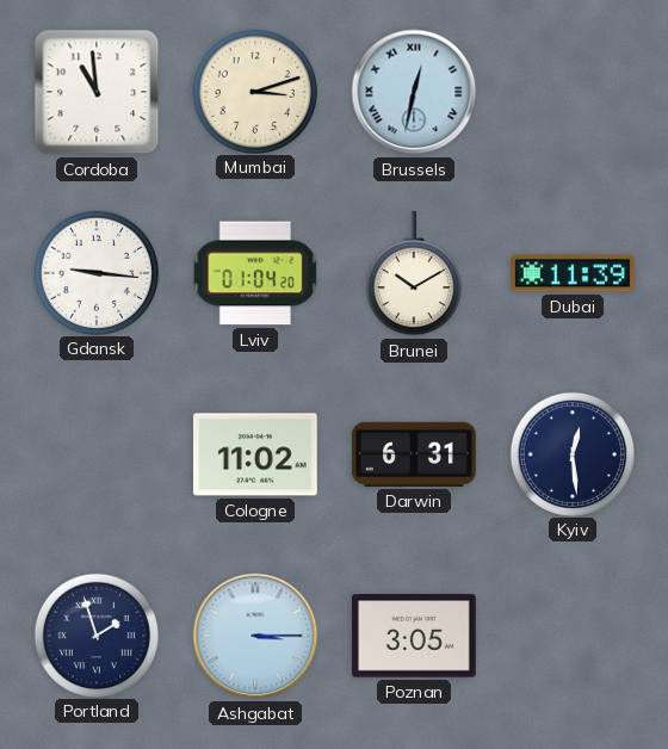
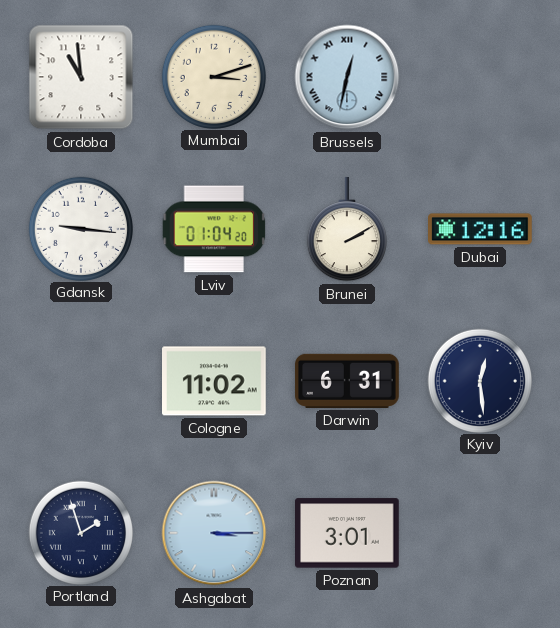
Brunei: 10:10 -> 2:10
Dubai: 11:39 -> 12:16
Poznan: 3:05 -> 3:01
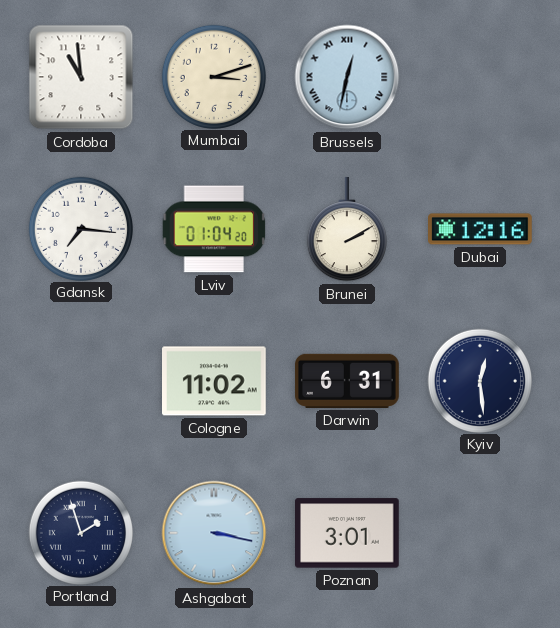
Gdansk: 9:16 -> 7:16
Ashgabat: 3:15 -> 3:17
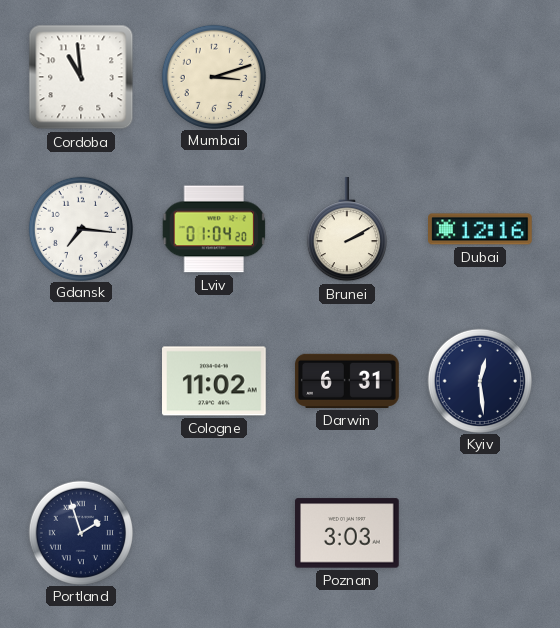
Brussels: 12:32 -> none
Ashgabat: 3:17 -> none
Poznan: 3:01 -> 3:03
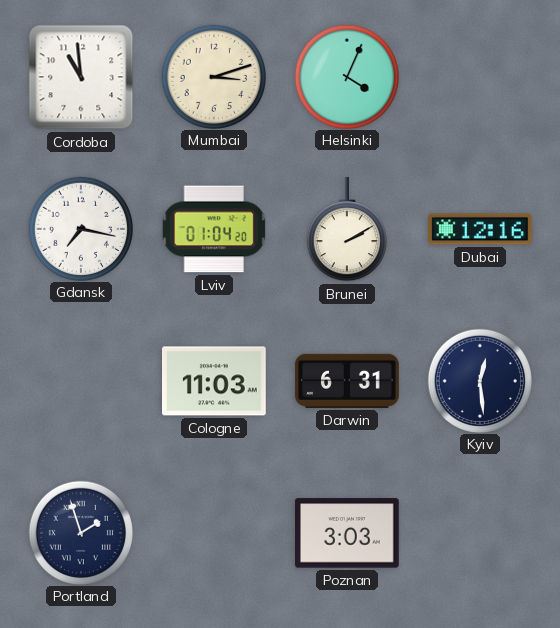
Helsinki: none -> 4:04
Gdansk: 7:16 -> 7:17
Cologne: 11:02 -> 11:03
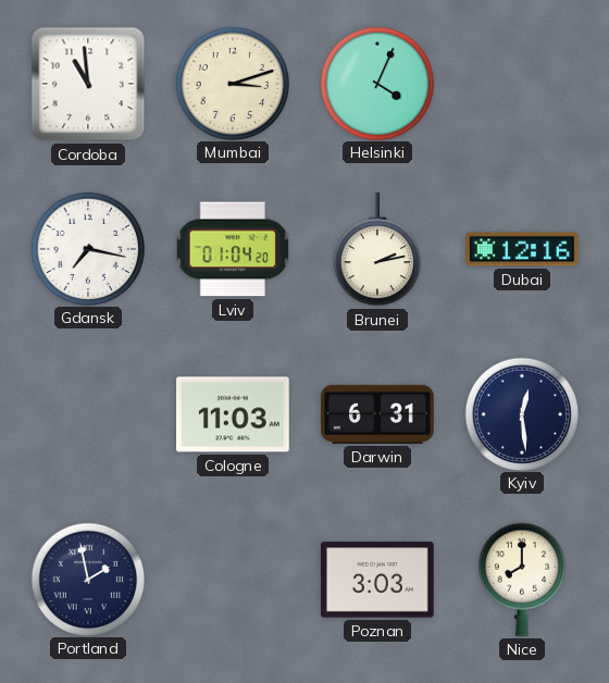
Brunei: 2:10 -> 2:13
Portland: 1:57 -> 1:58
Nice: none -> 8:00
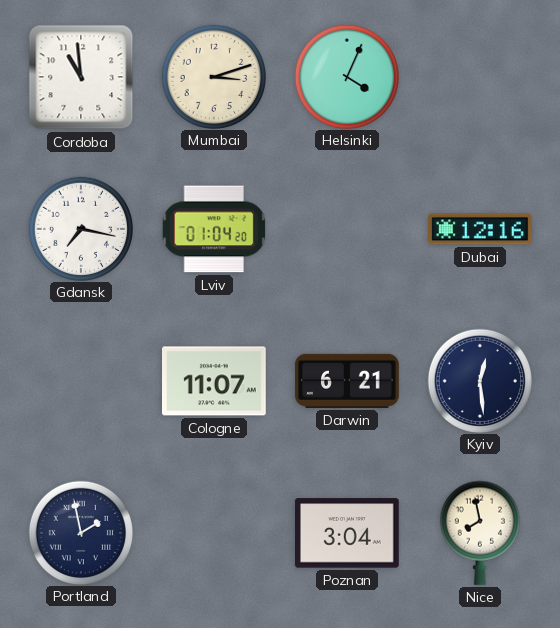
Brunei: 2:13 -> none
Cologne: 11:03 -> 11:07
Darwin: 6:31 -> 6:21
Poznan: 3:03 -> 3:04
Nice: 8:00 -> 7:58
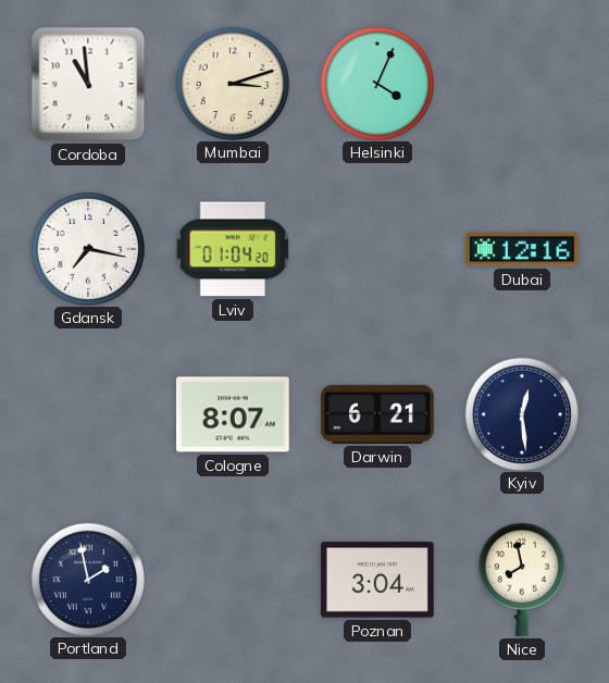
Cologne: 11:07 -> 8:07
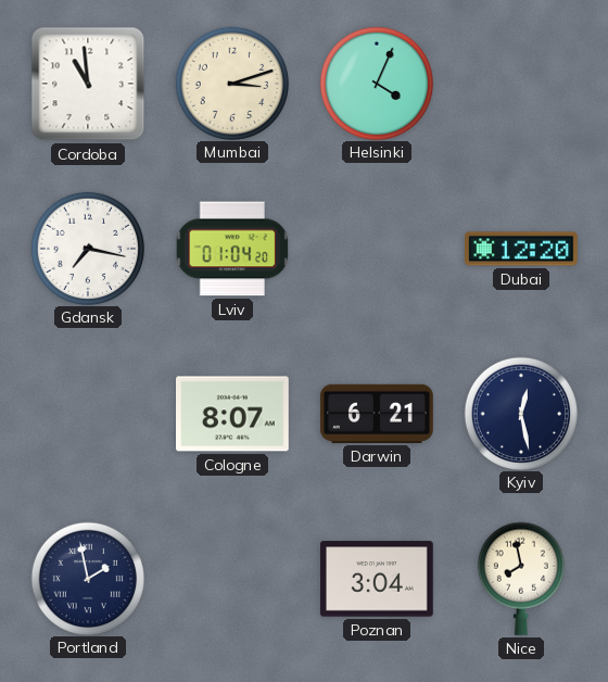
Dubai: 12:16 -> 12:20
Kyiv: 12:29 -> 12:28
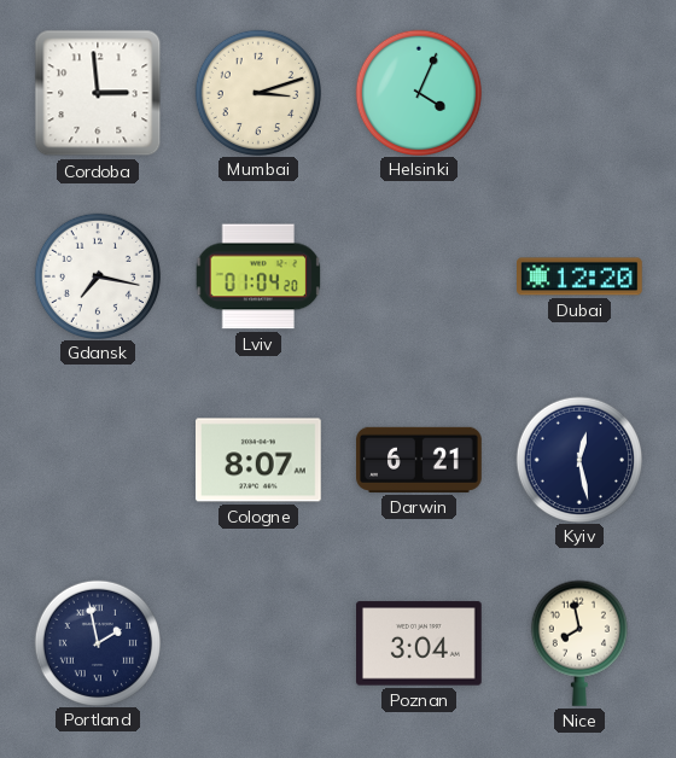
Cordoba: 10:59 -> 2:59
